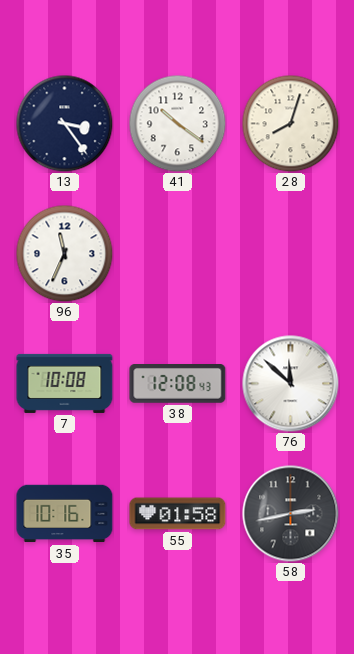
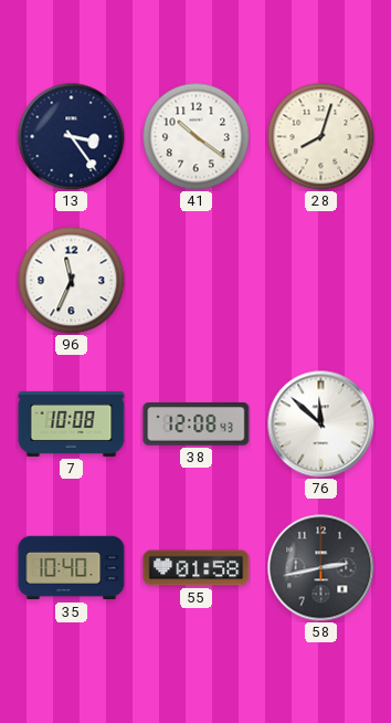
35: 10:16 -> 10:40
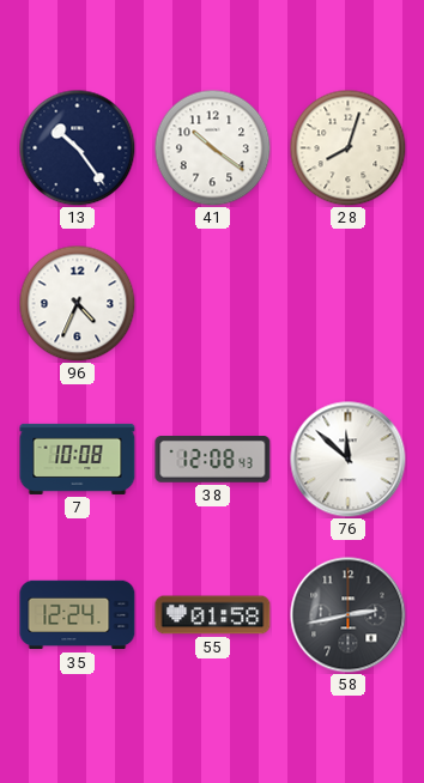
13: 3:24 -> 10:24
96: 11:34 -> 4:34
35: 10:40 -> 12:24
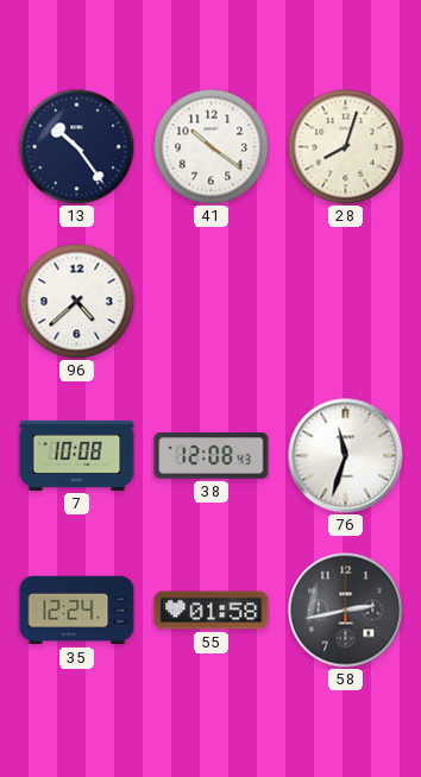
96: 4:34 -> 4:38
76: 11:52 -> 11:33
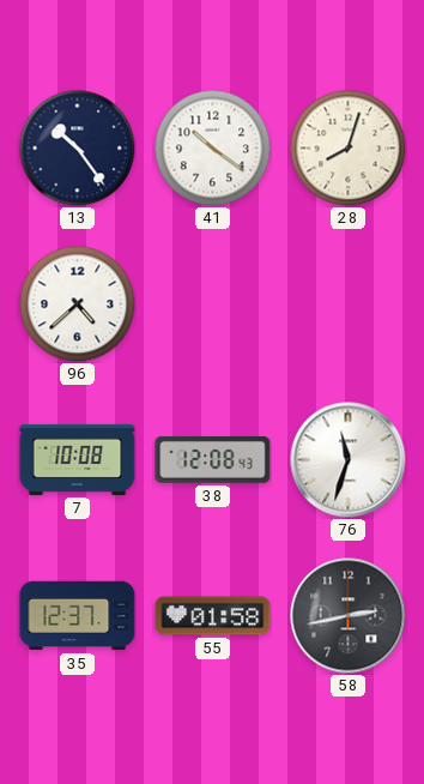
35: 12:24 -> 12:37
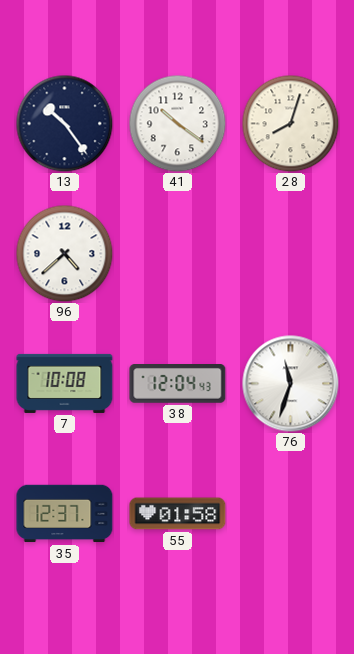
38: 12:08 -> 12:04
58: 2:43 -> none
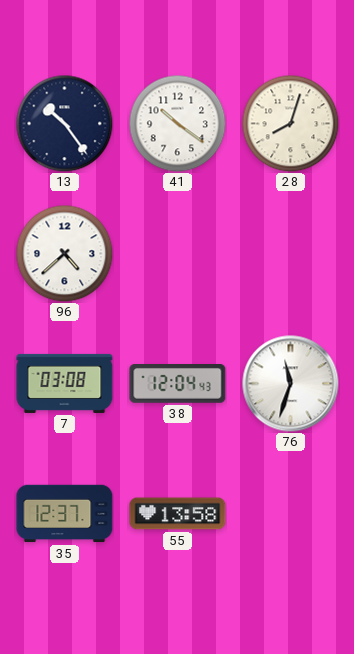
7: 10:08 -> 03:08
55: 01:58 -> 13:58
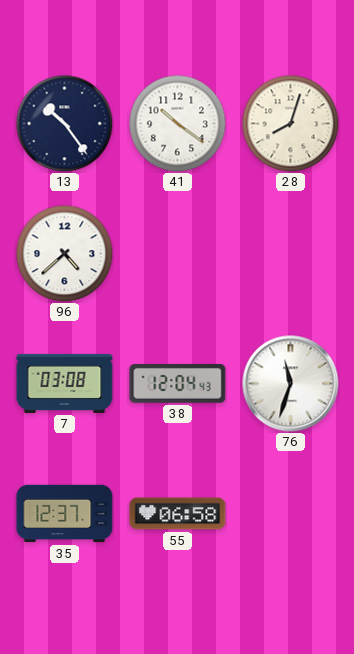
55: 13:58 -> 06:58
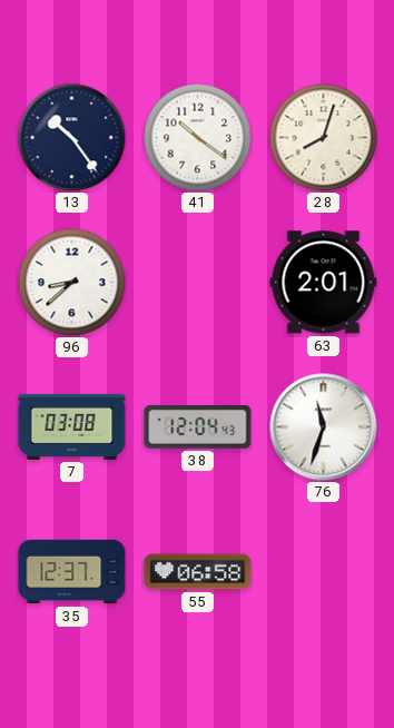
96: 4:38 -> 8:38
63: none -> 2:01
